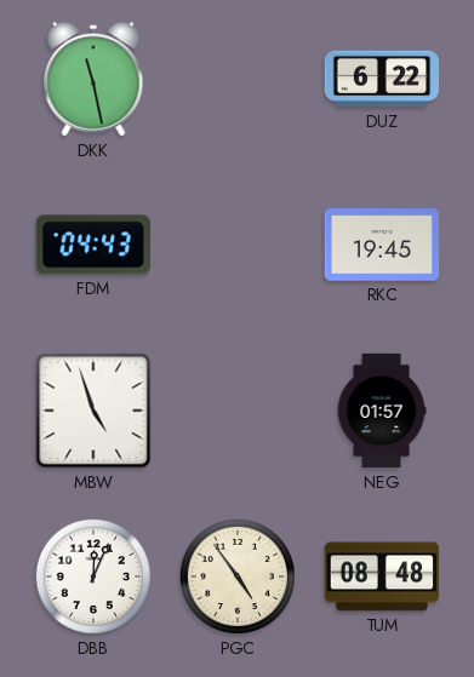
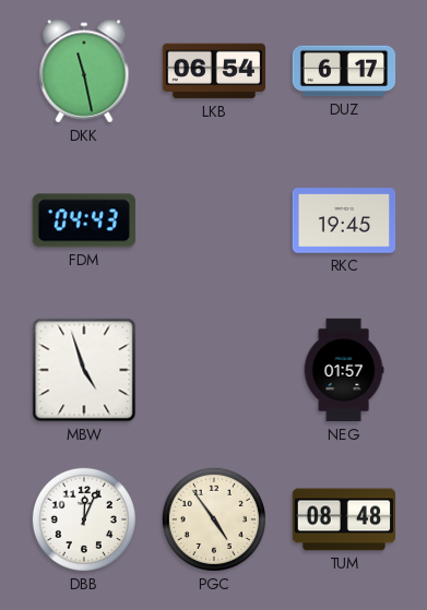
LKB: none -> 06:54
DUZ: 6:22 -> 6:17
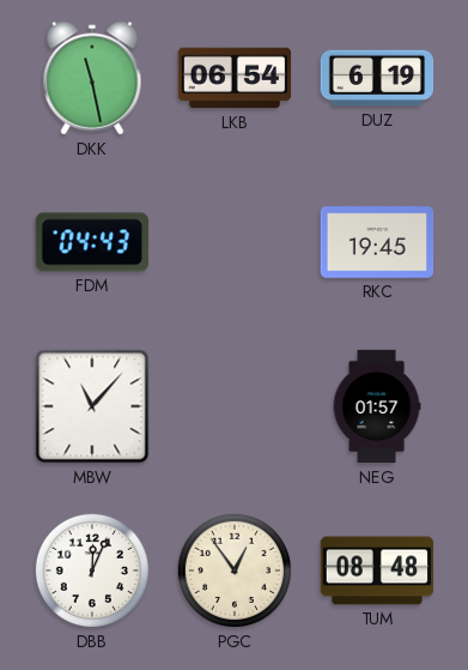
DUZ: 6:17 -> 6:19
MBW: 4:57 -> 11:07
PGC: 4:54 -> 12:54
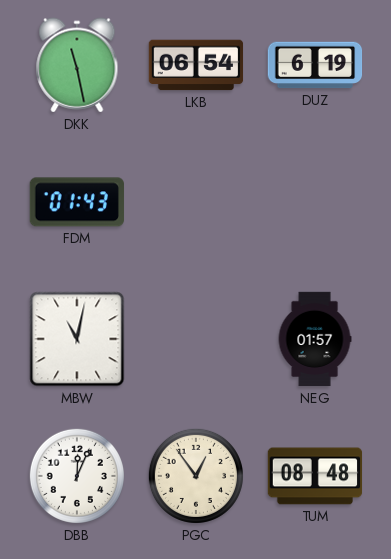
FDM: 04:43 -> 01:43
RKC: 19:45 -> none
MBW: 11:07 -> 11:02
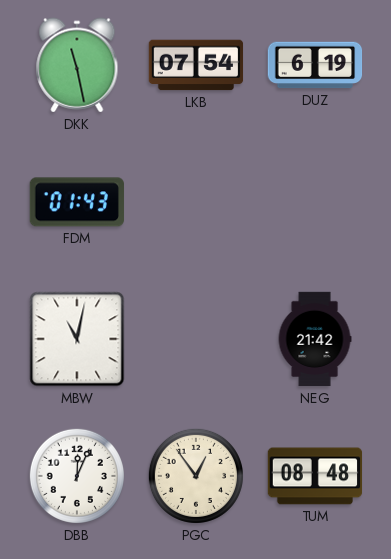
LKB: 06:54 -> 07:54
NEG: 01:57 -> 21:42
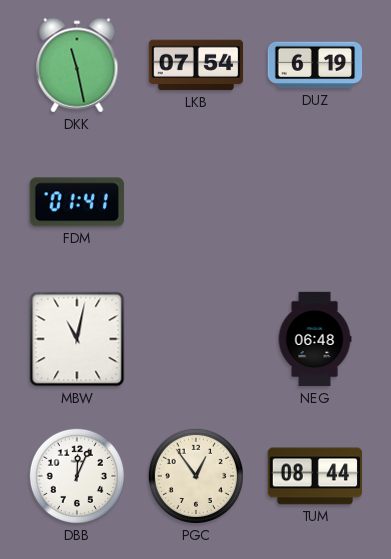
FDM: 01:43 -> 01:41
NEG: 21:42 -> 06:48
TUM: 08:48 -> 08:44
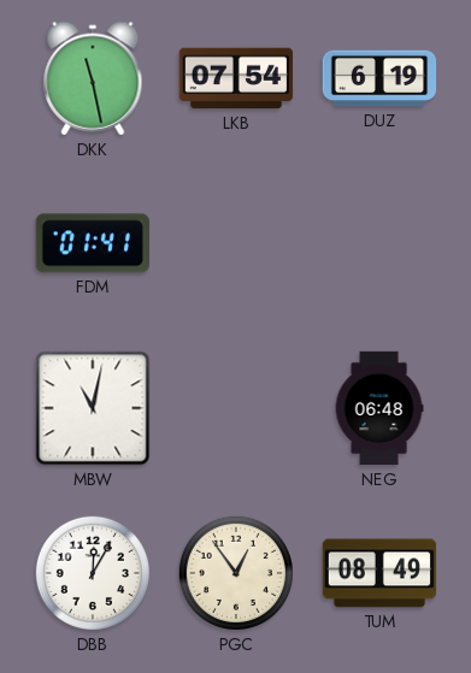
DBB: 12:04 -> 12:05
TUM: 08:44 -> 08:49
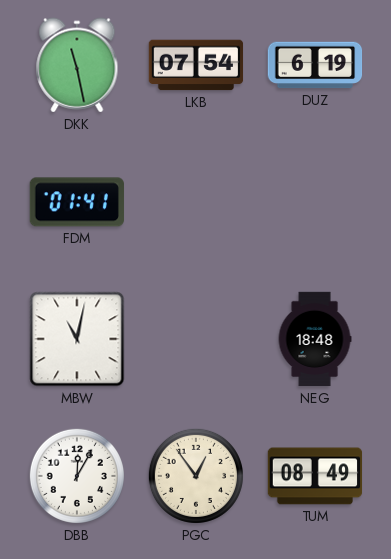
NEG: 06:48 -> 18:48
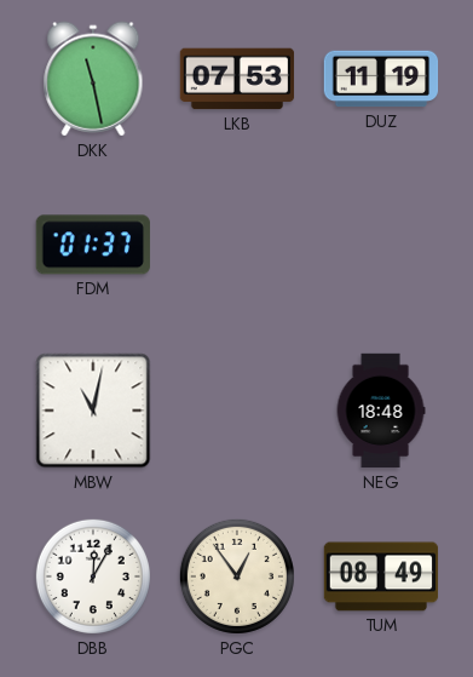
LKB: 07:54 -> 07:53
DUZ: 6:19 -> 11:19
FDM: 01:41 -> 01:37
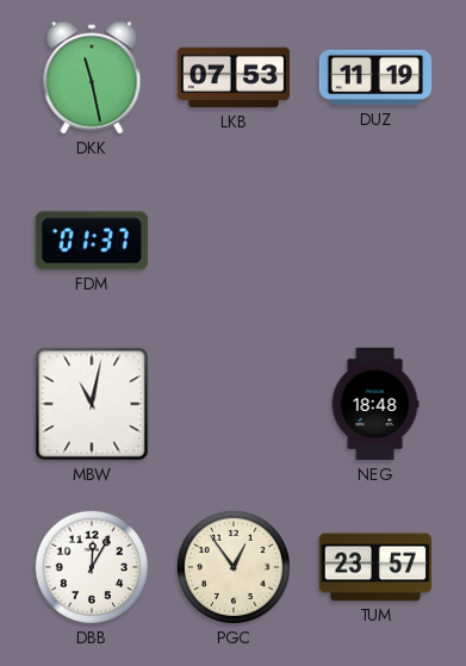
TUM: 08:49 -> 23:57
